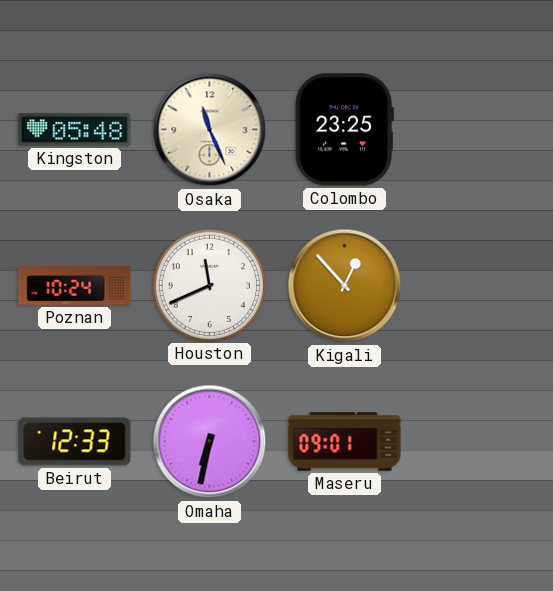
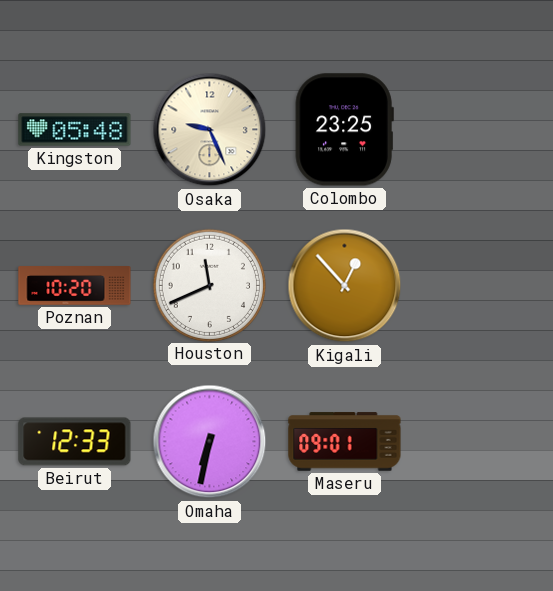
Osaka: 11:26 -> 9:26
Poznan: 10:24 -> 10:20
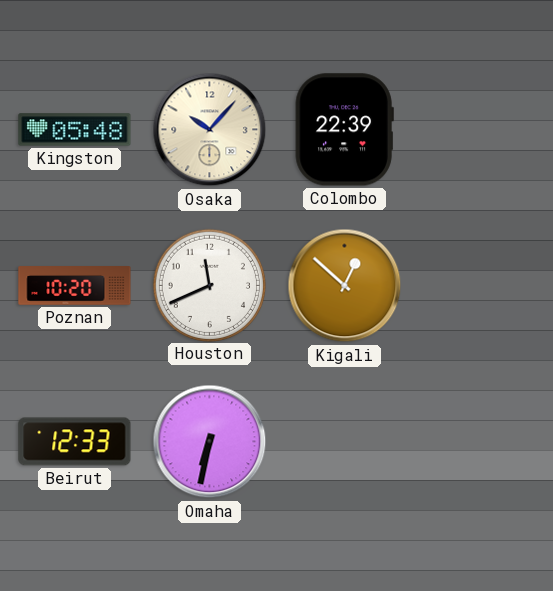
Osaka: 9:26 -> 10:07
Colombo: 23:25 -> 22:39
Kigali: 12:53 -> 12:52
Maseru: 09:01 -> none
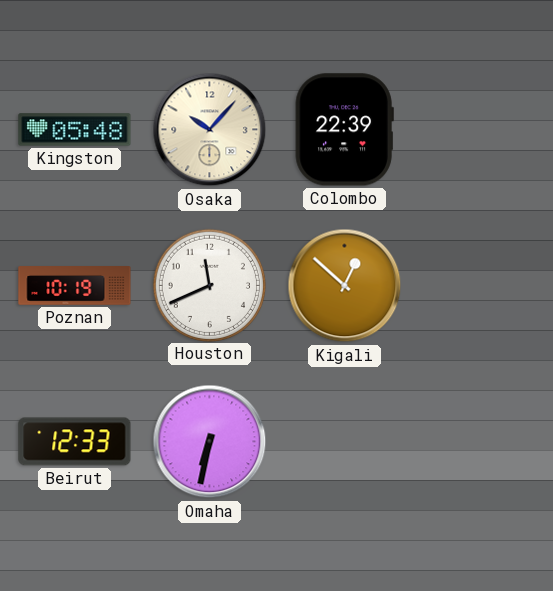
Poznan: 10:20 -> 10:19
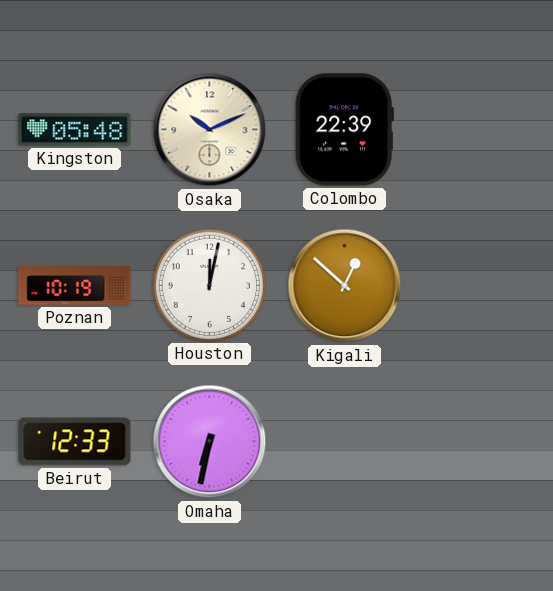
Osaka: 10:07 -> 10:11
Houston: 11:41 -> 12:02
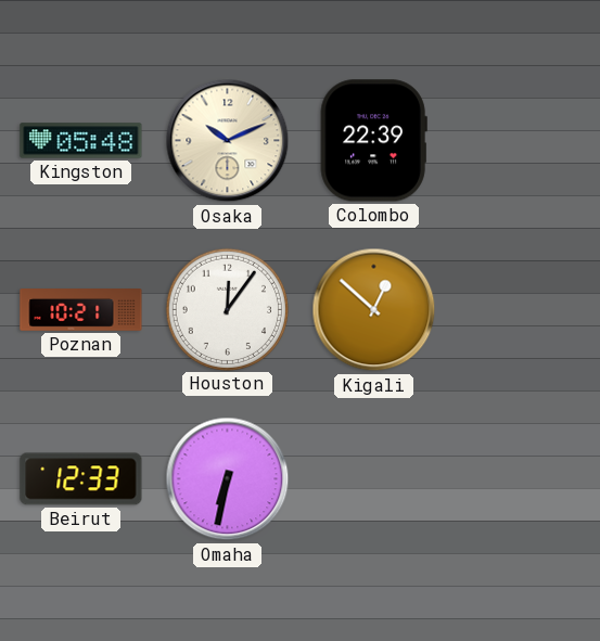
Poznan: 10:19 -> 10:21
Houston: 12:02 -> 12:06
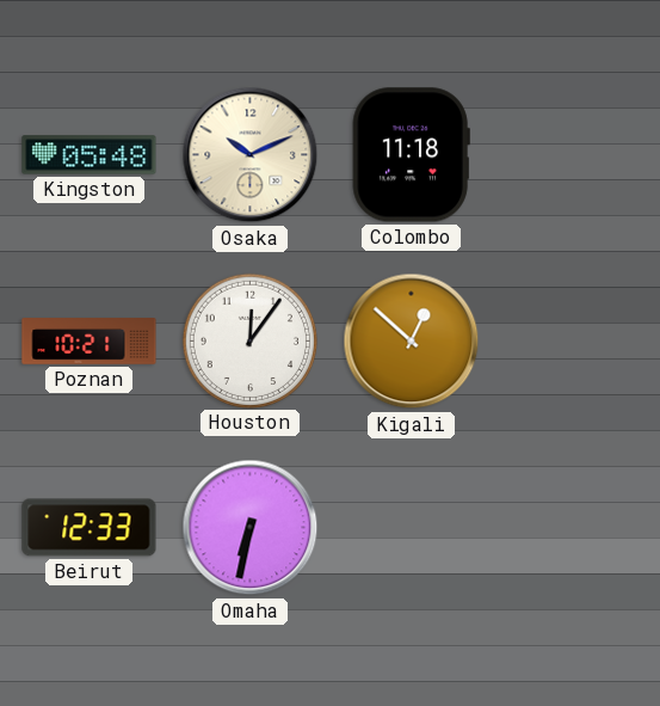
Colombo: 22:39 -> 11:18
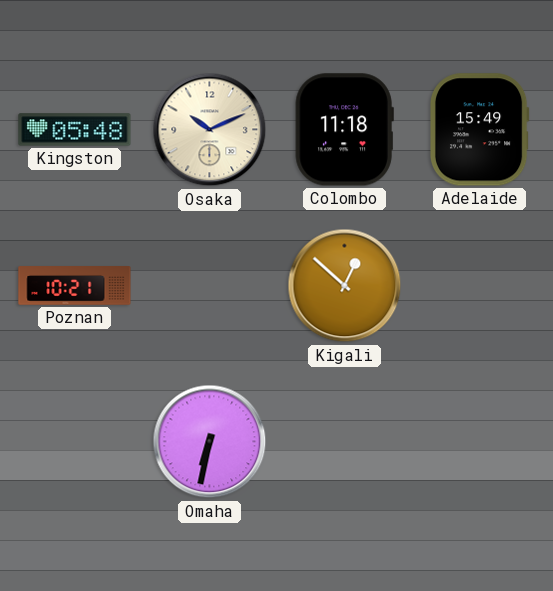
Adelaide: none -> 15:49
Houston: 12:06 -> none
Beirut: 12:33 -> none
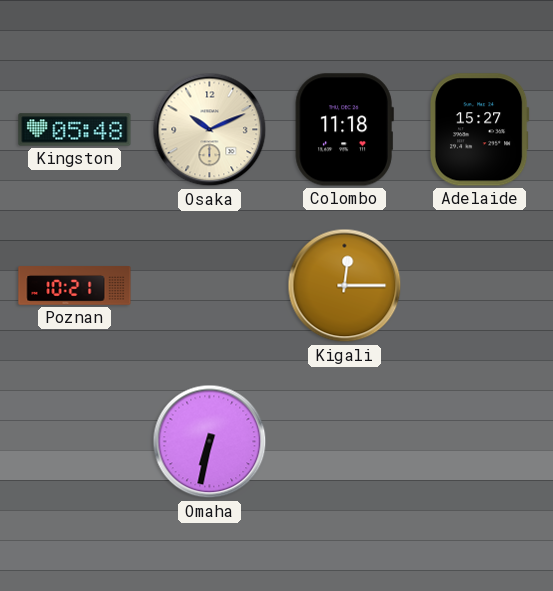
Adelaide: 15:49 -> 15:27
Kigali: 12:52 -> 12:15
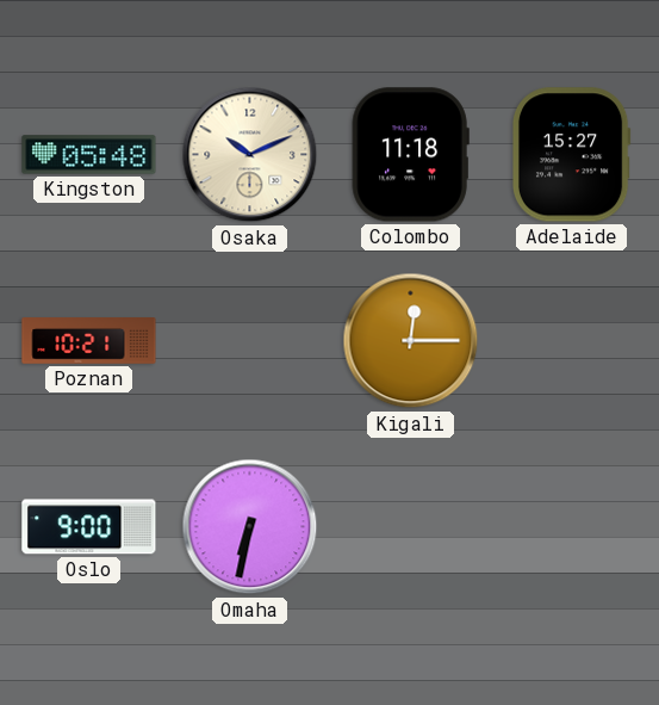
Oslo: none -> 9:00
